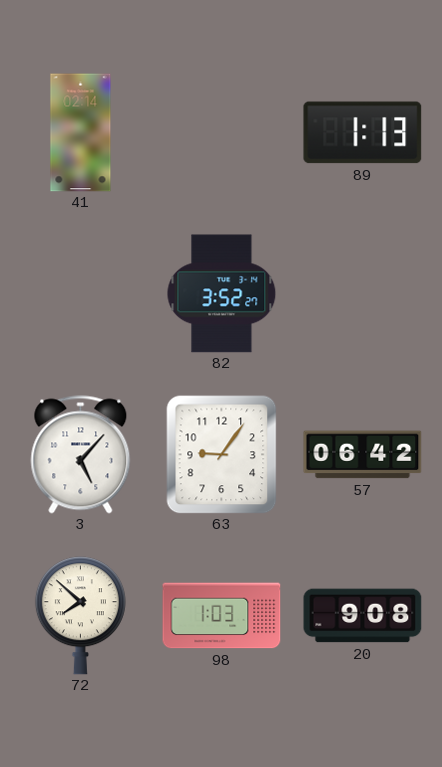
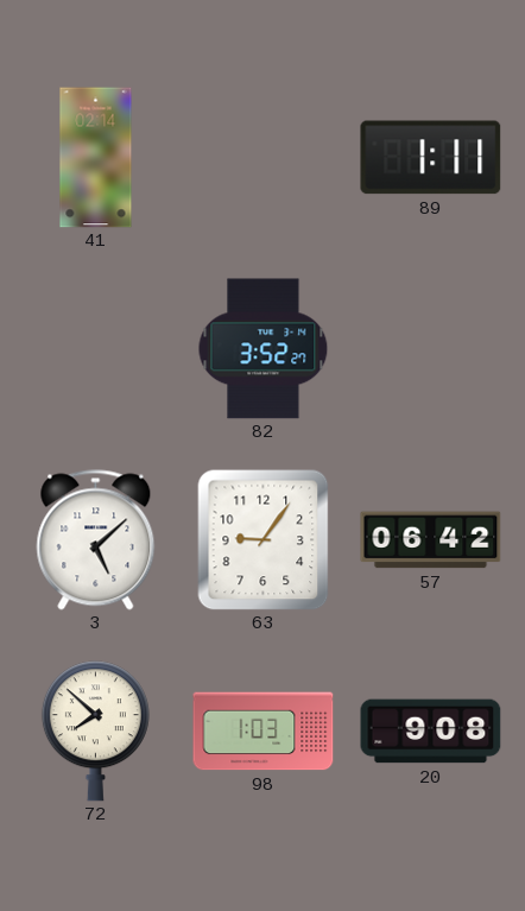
89: 1:13 -> 1:11
3: 5:07 -> 5:08
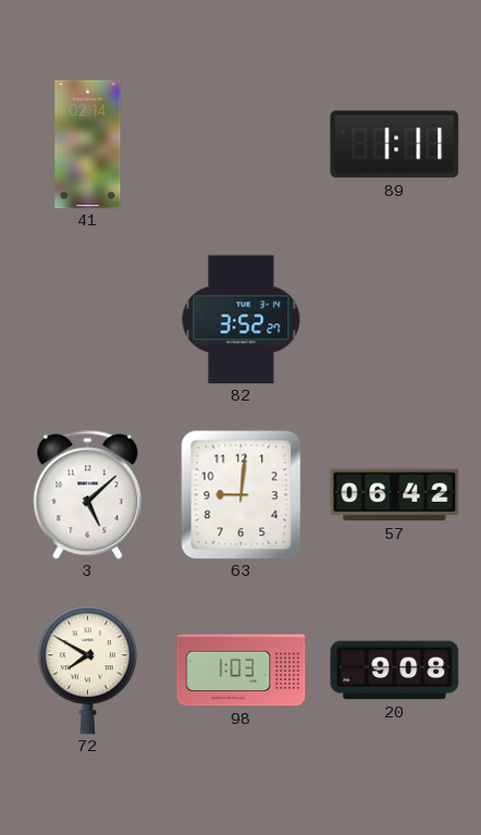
63: 9:06 -> 9:01
72: 7:52 -> 7:50
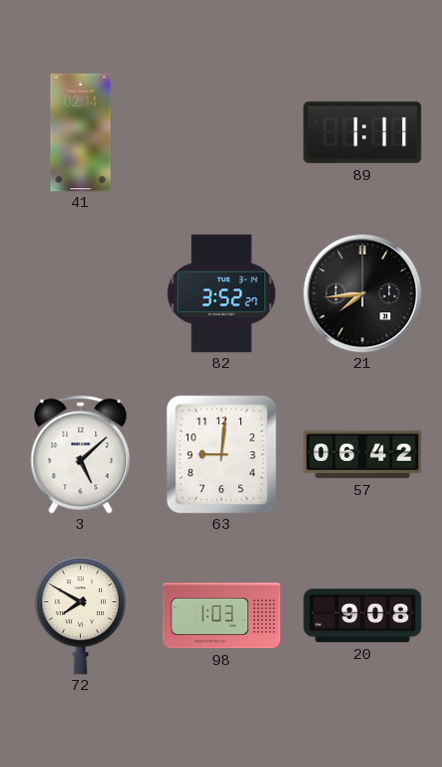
21: none -> 7:44
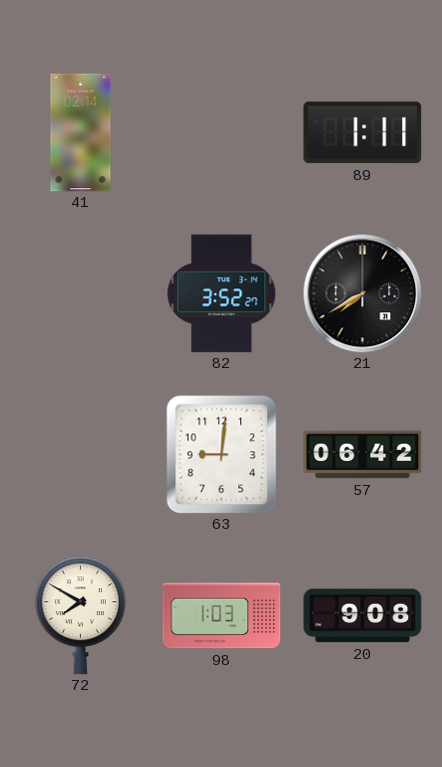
21: 7:44 -> 7:40
3: 5:08 -> none
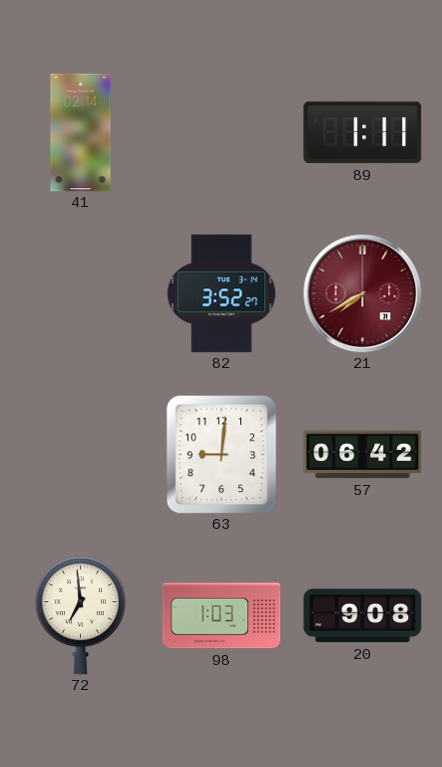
21 dial: black -> burgundy
72: 7:50 -> 6:59
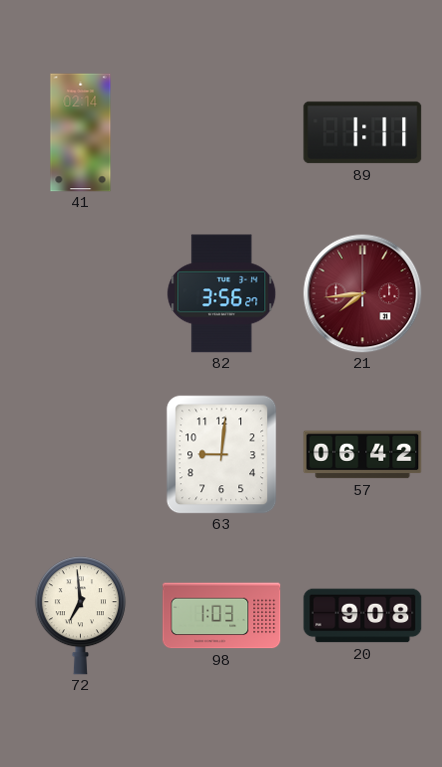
82: 3:52 -> 3:56
21: 7:40 -> 7:44
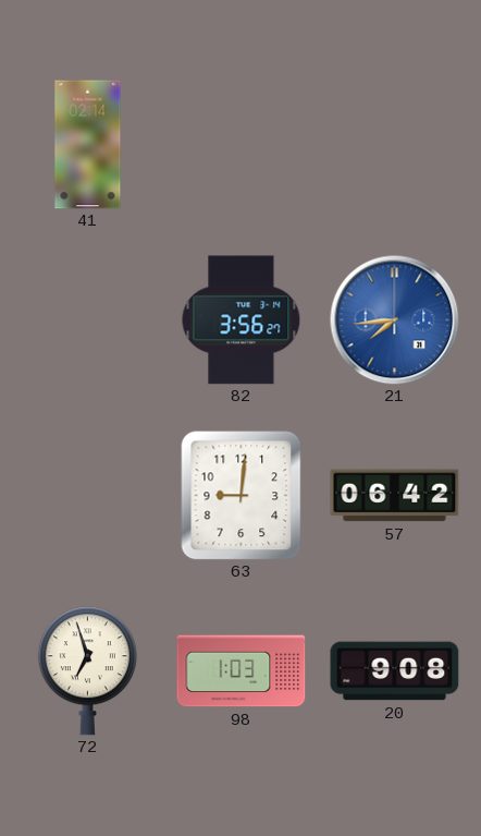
89: 1:11 -> none
21 dial: burgundy -> blue
72: 6:59 -> 6:57
